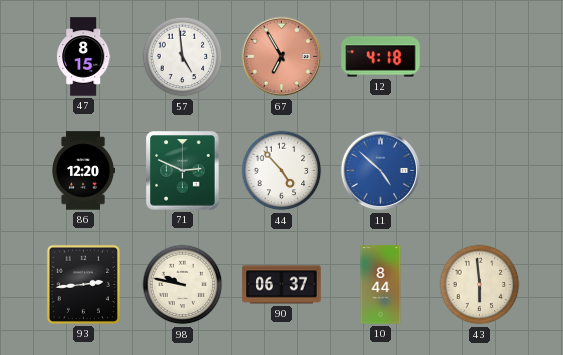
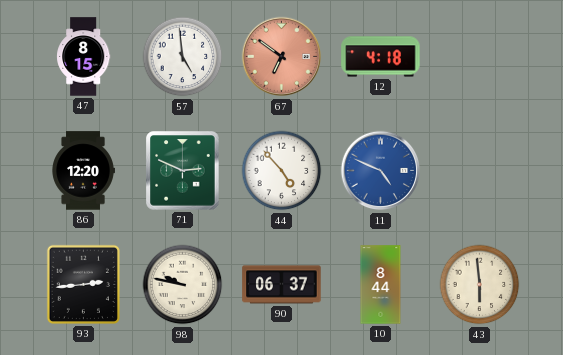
67: 6:55 -> 6:51
11: 4:52 -> 4:49
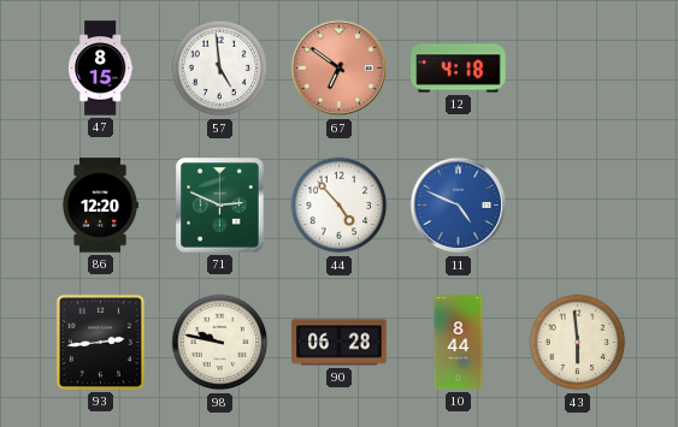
90: 06:37 -> 06:28
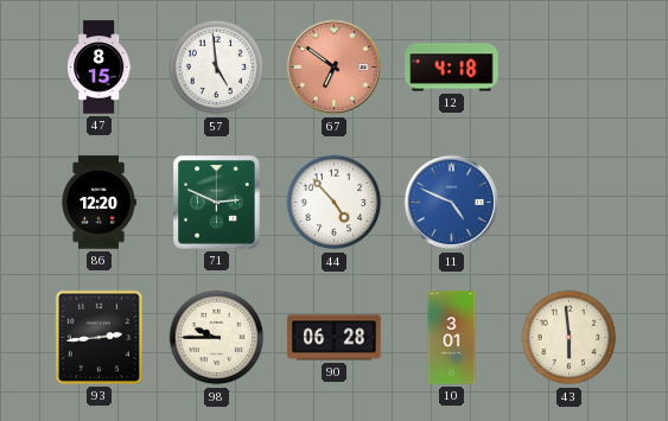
98: 9:47 -> 9:45
10: 8:44 -> 3:01
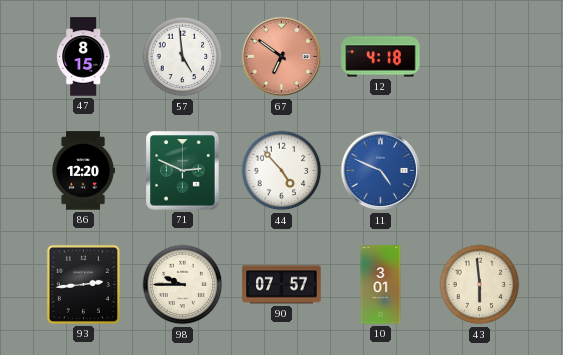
90: 06:28 -> 07:57
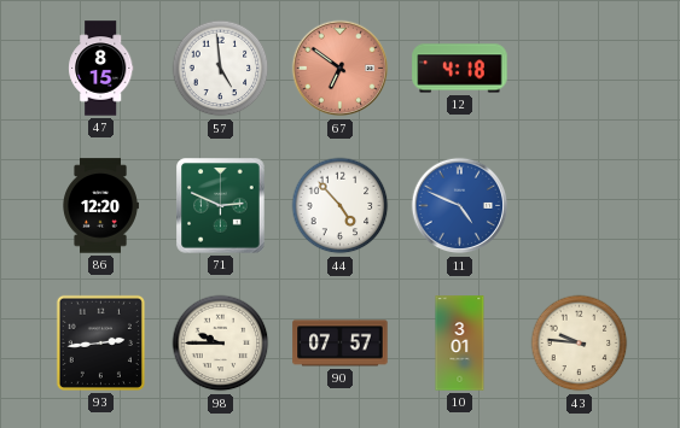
43: 5:59 -> 9:46
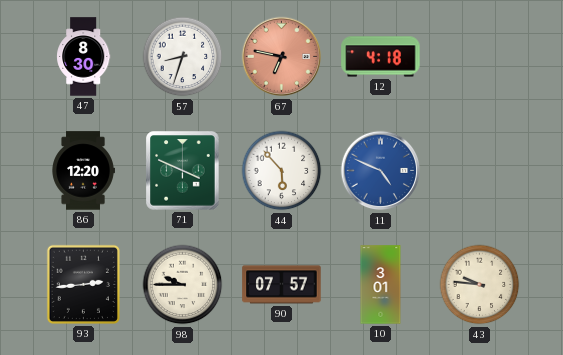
47: 8:15 -> 8:30
57: 4:59 -> 8:33
67: 6:51 -> 6:47
71: 2:49 -> 3:49
44: 4:53 -> 5:53
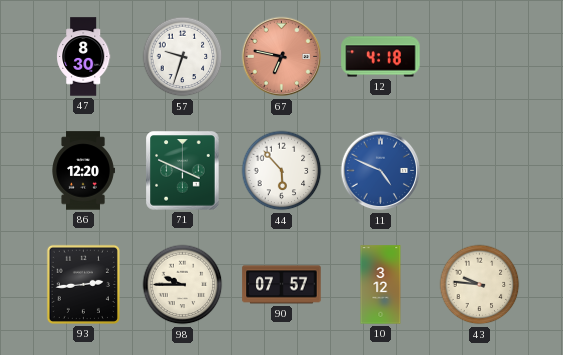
57: 8:33 -> 9:33
10: 3:01 -> 3:12
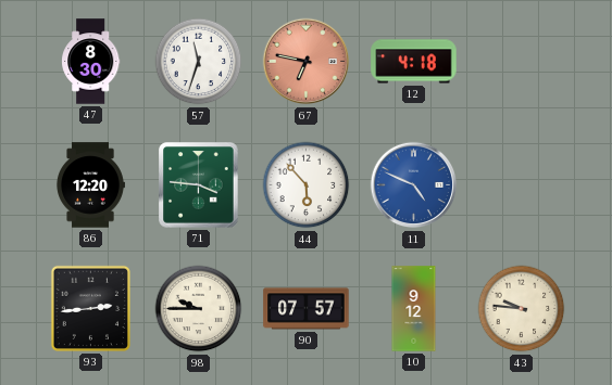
57: 9:33 -> 11:33
71: 3:49 -> 3:46
10: 3:12 -> 9:12
